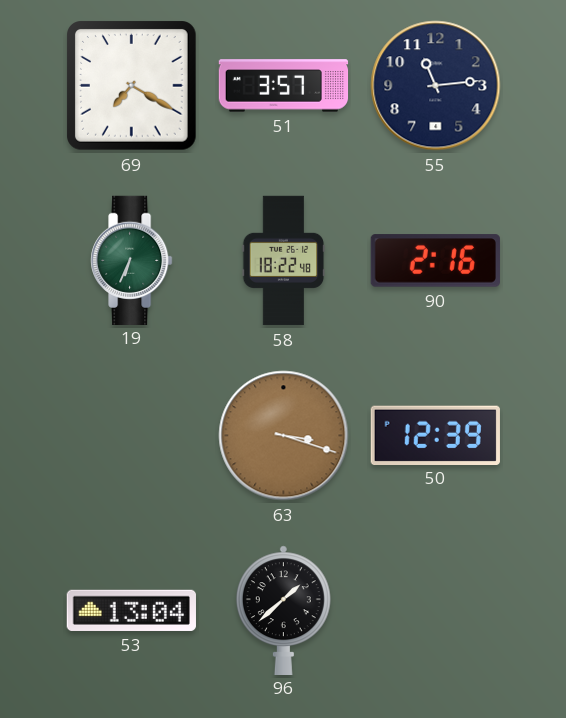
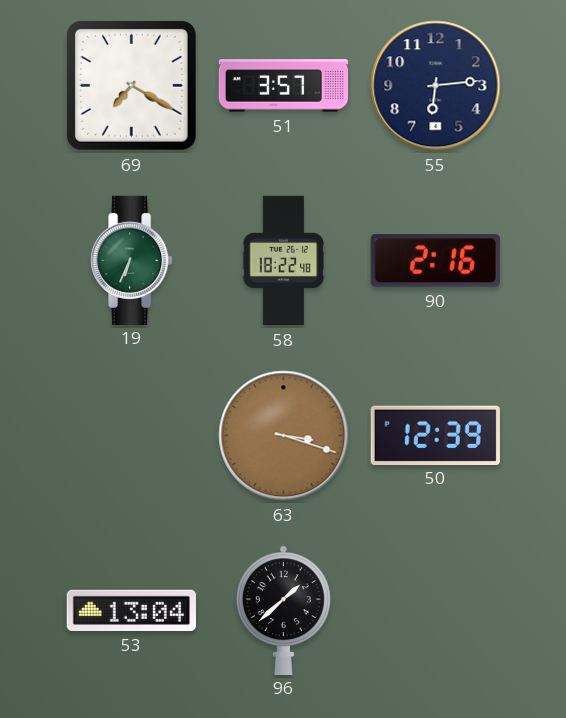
55: 11:14 -> 6:14
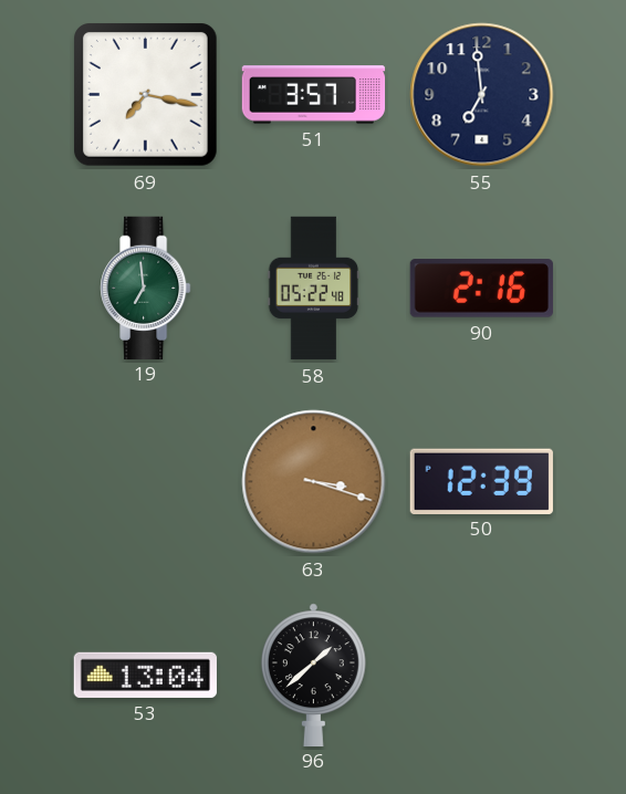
69: 7:20 -> 7:17
55: 6:14 -> 6:59
19: 6:34 -> 6:59
58: 18:22 -> 05:22
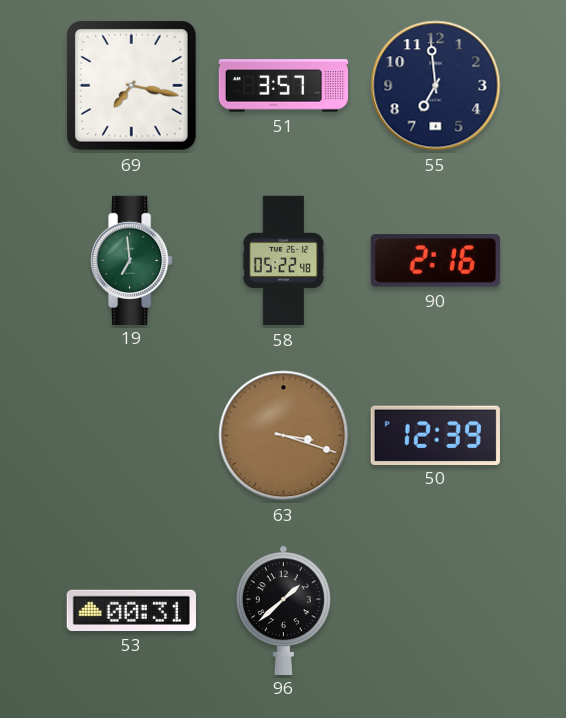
53: 13:04 -> 00:31
